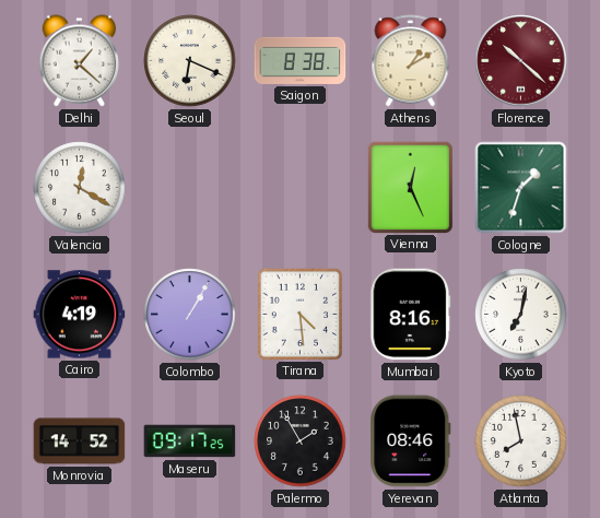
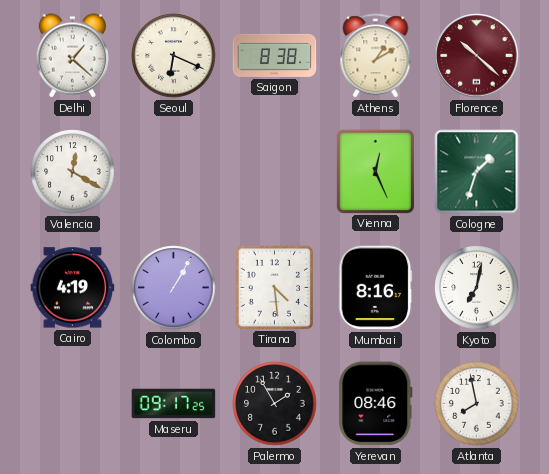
Monrovia: 14:52 -> none
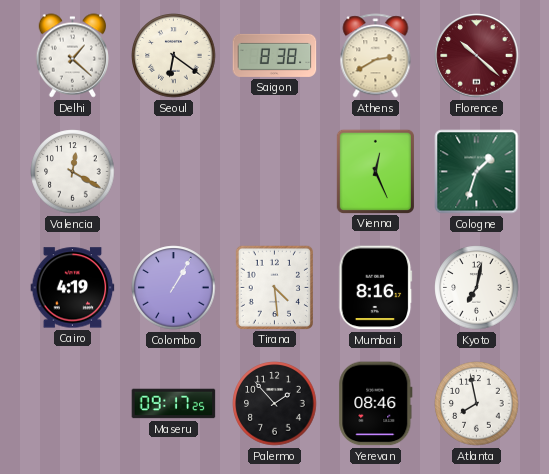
Seoul: 6:19 -> 6:21
Athens: 1:10 -> 2:40
Palermo: 1:55 -> 1:53
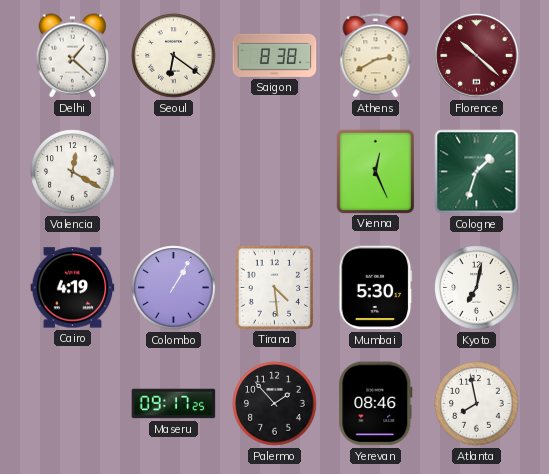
Mumbai: 8:16 -> 5:30
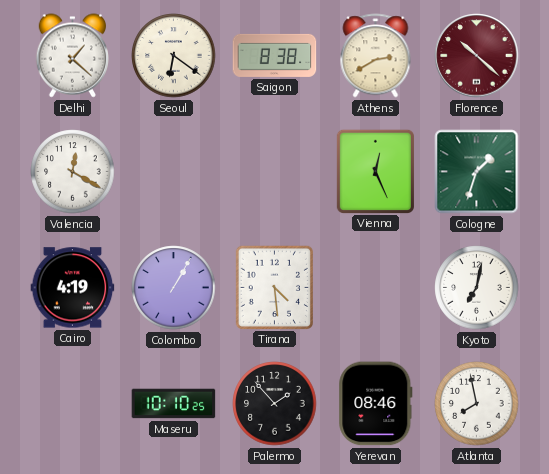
Mumbai: 5:30 -> none
Maseru: 09:17 -> 10:10
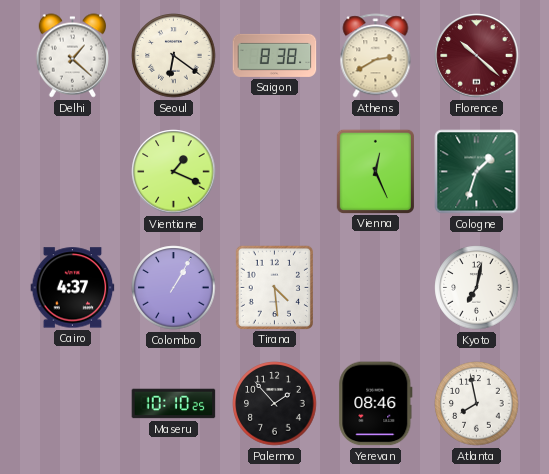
Valencia: 12:20 -> none
Vientiane: none -> 1:19
Cairo: 4:19 -> 4:37
